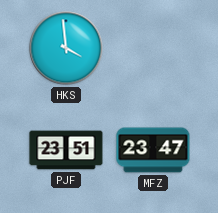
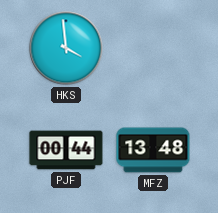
PJF: 23:51 -> 00:44
MFZ: 23:47 -> 13:48
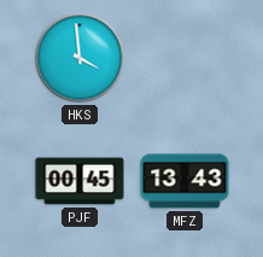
PJF: 00:44 -> 00:45
MFZ: 13:48 -> 13:43
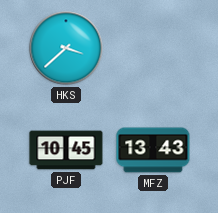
HKS: 3:59 -> 3:38
PJF: 00:45 -> 10:45
